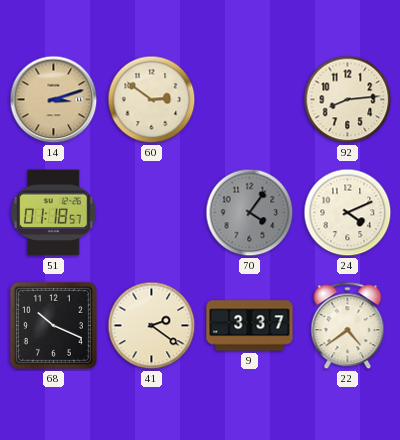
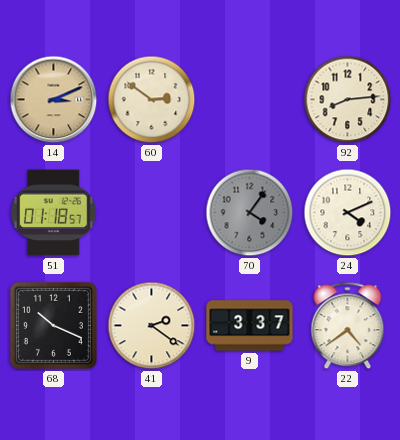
14: 3:12 -> 3:11
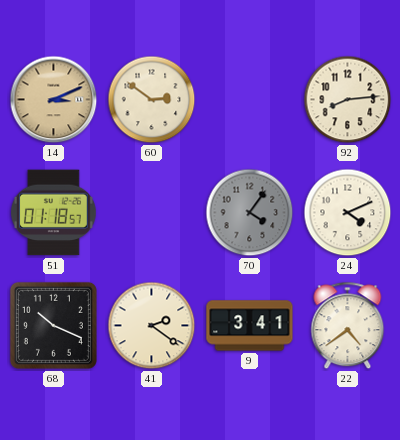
9: 3:37 -> 3:41
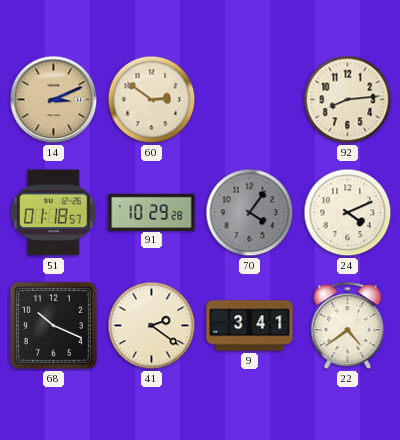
91: none -> 10:29
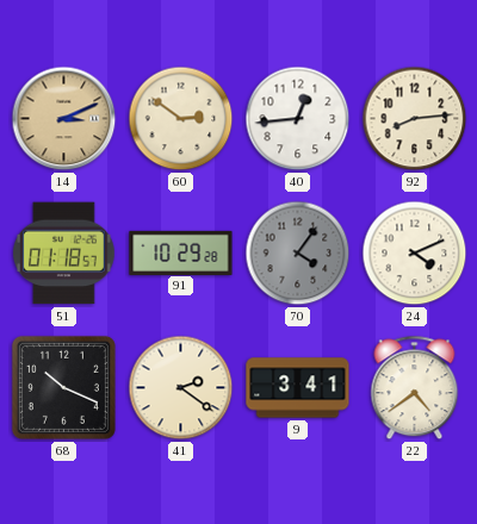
40: none -> 12:44
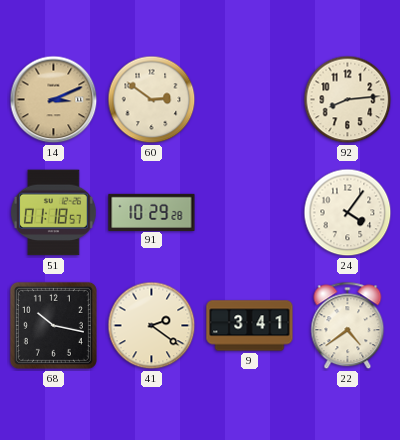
40: 12:44 -> none
70: 4:06 -> none
24: 4:11 -> 4:06
68: 10:19 -> 10:17
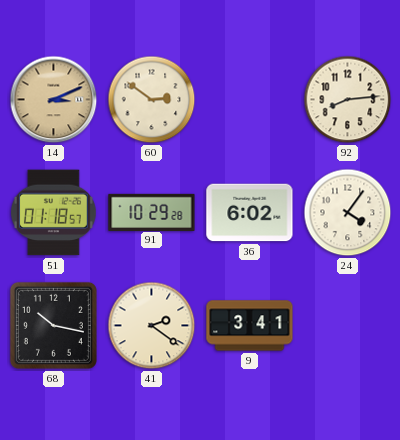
36: none -> 6:02
22: 4:39 -> none
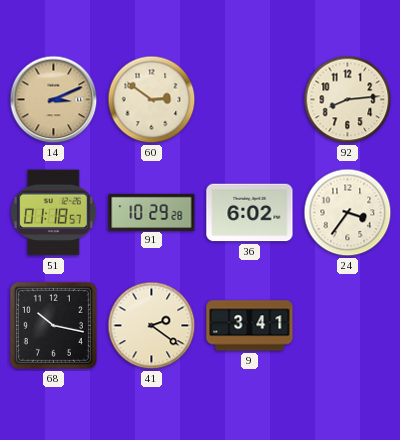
24: 4:06 -> 3:36
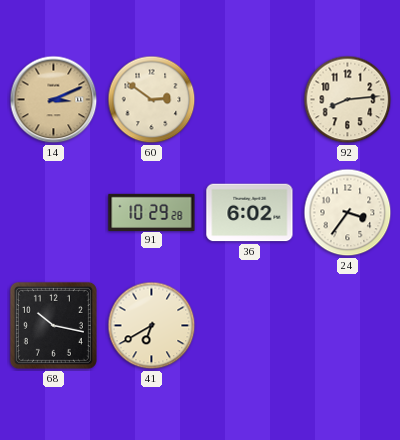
51: 01:18 -> none
41: 2:21 -> 6:40
9: 3:41 -> none
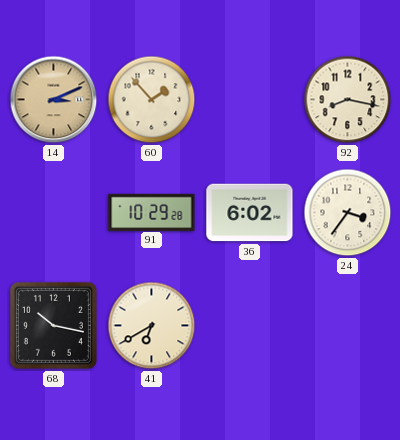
60: 2:51 -> 1:53
92: 8:14 -> 8:17
